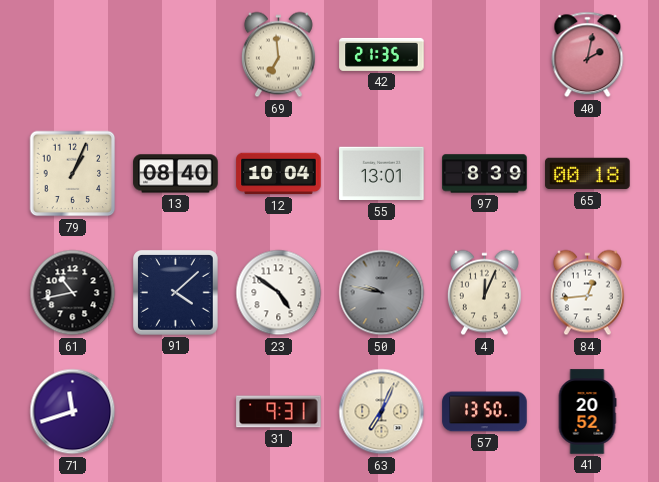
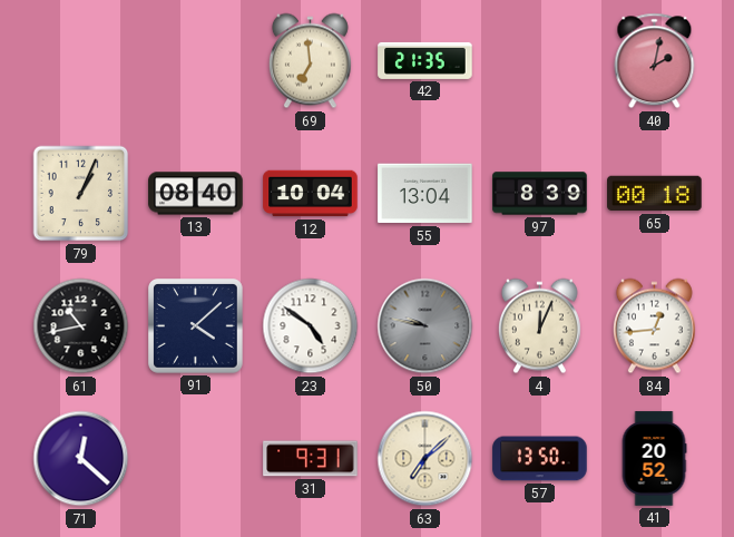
55: 13:01 -> 13:04
71: 11:42 -> 12:22
63: 7:04 -> 7:08
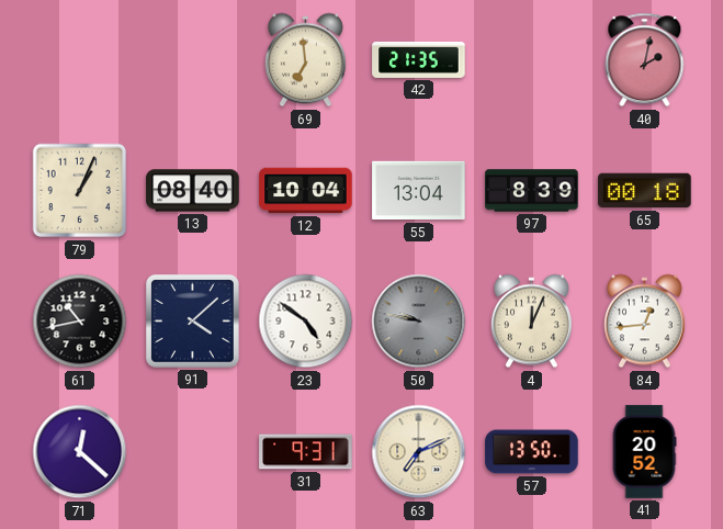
63: 7:08 -> 7:11
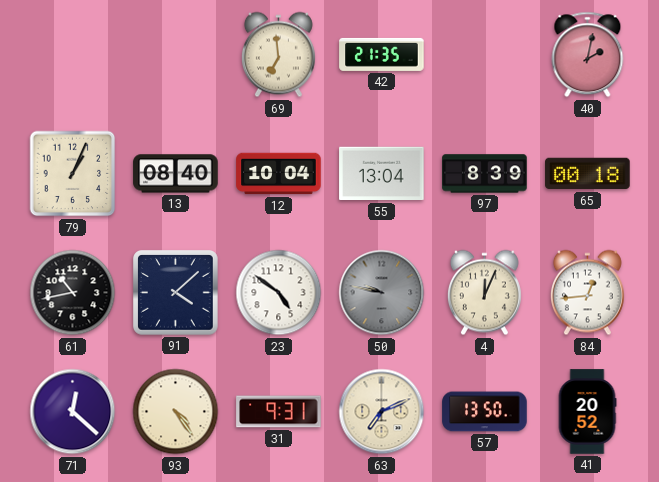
93: none -> 4:24
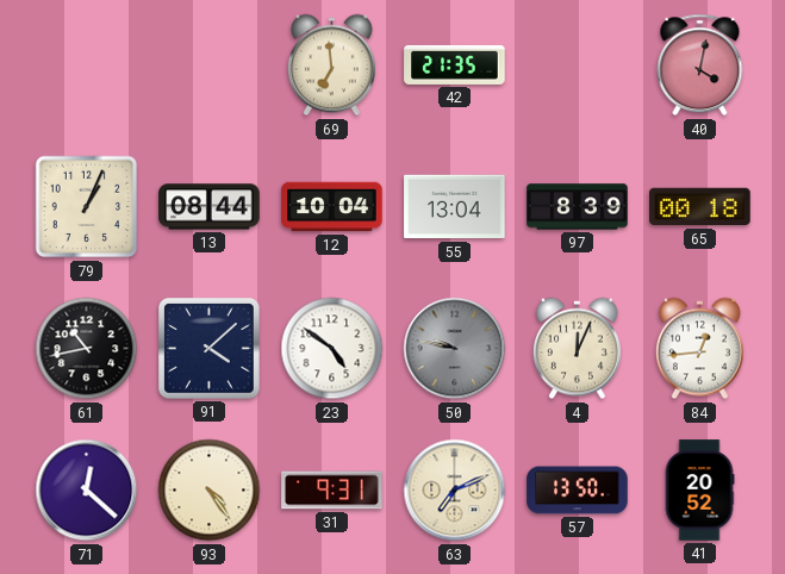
40: 2:02 -> 4:02
13: 08:40 -> 08:44
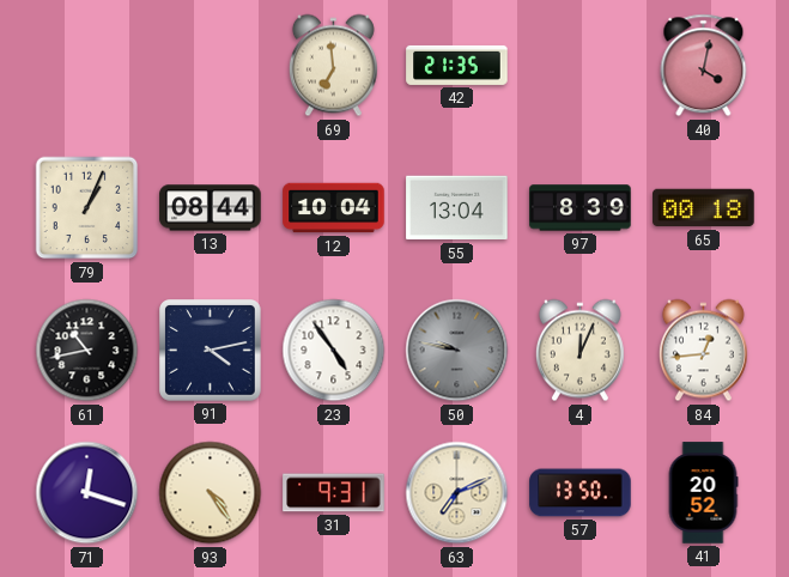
91: 4:08 -> 4:13
23: 4:51 -> 4:54
71: 12:22 -> 12:18
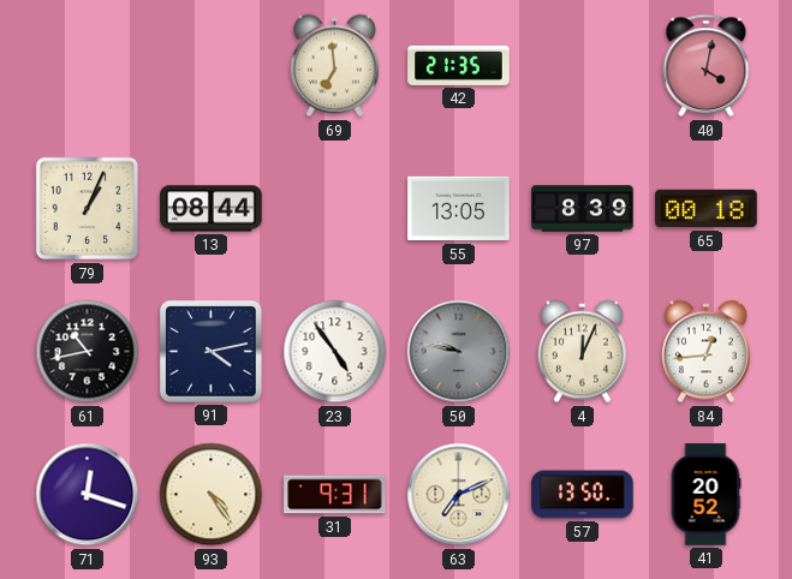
12: 10:04 -> none
55: 13:04 -> 13:05
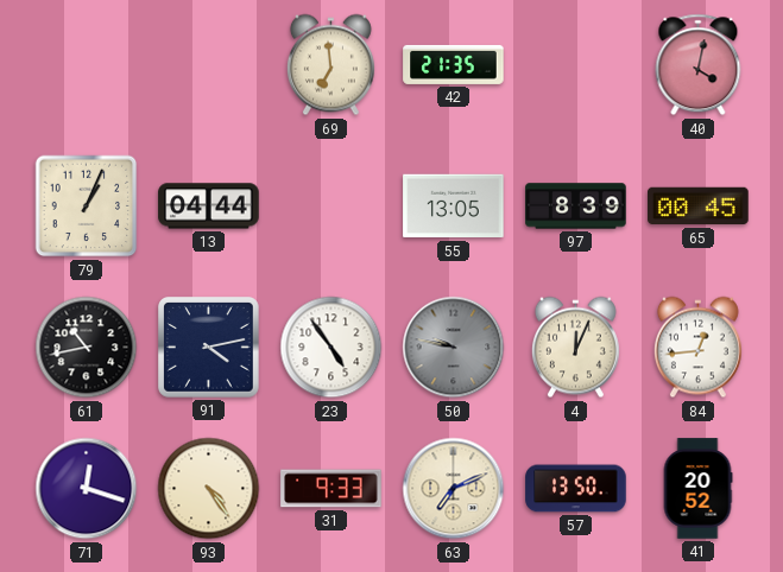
13: 08:44 -> 04:44
65: 00:18 -> 00:45
31: 9:31 -> 9:33
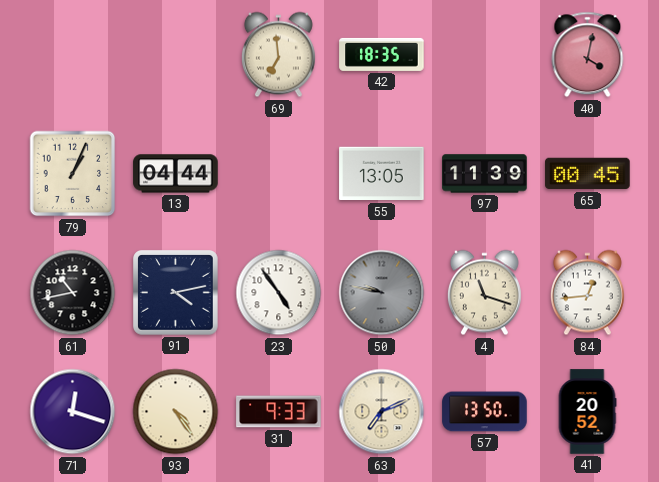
42: 21:35 -> 18:35
97: 8:39 -> 11:39
4: 12:04 -> 11:18
